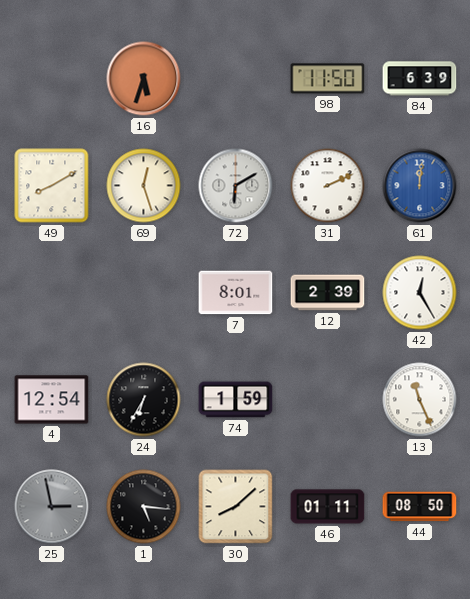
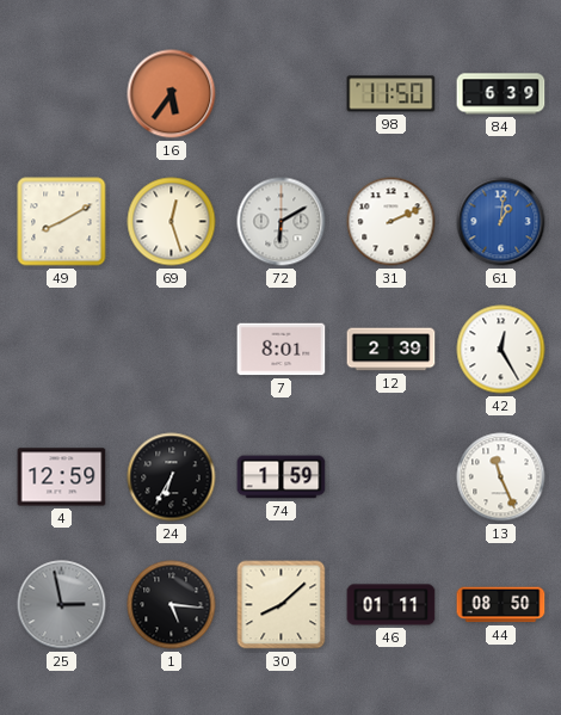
16: 5:33 -> 5:36
61: 12:01 -> 1:01
4: 12:54 -> 12:59
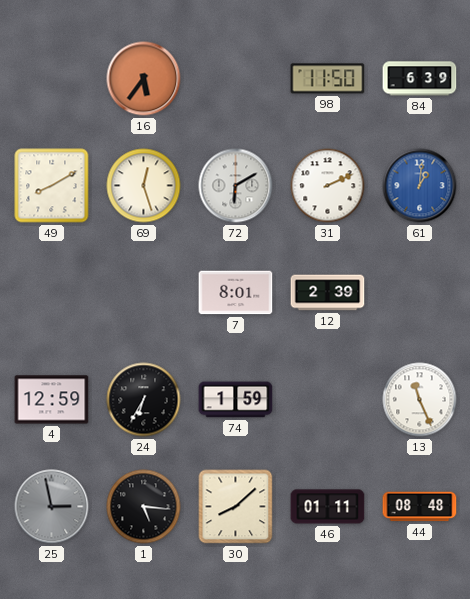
42: 12:25 -> none
44: 08:50 -> 08:48
